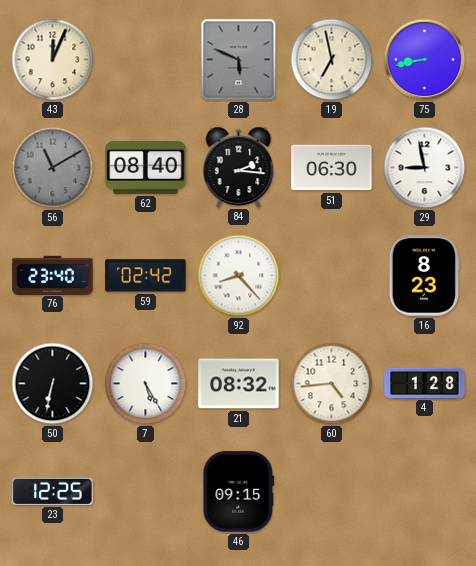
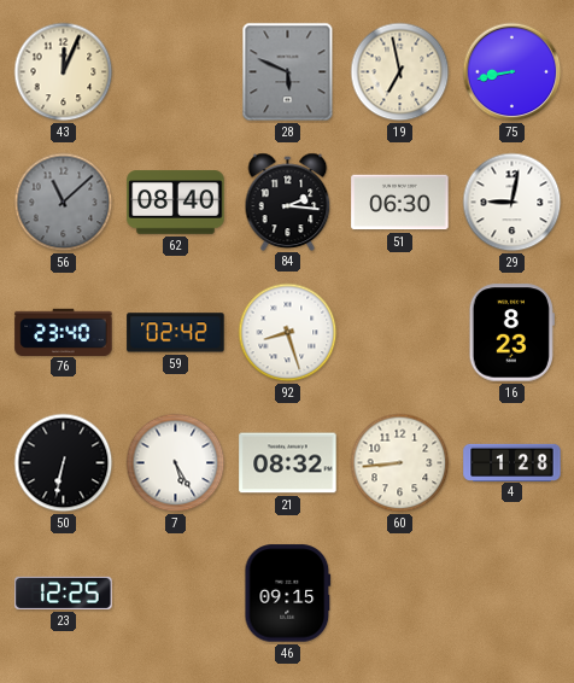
56: 11:10 -> 11:08
29: 8:58 -> 9:02
92: 8:23 -> 8:27
60: 4:44 -> 8:44
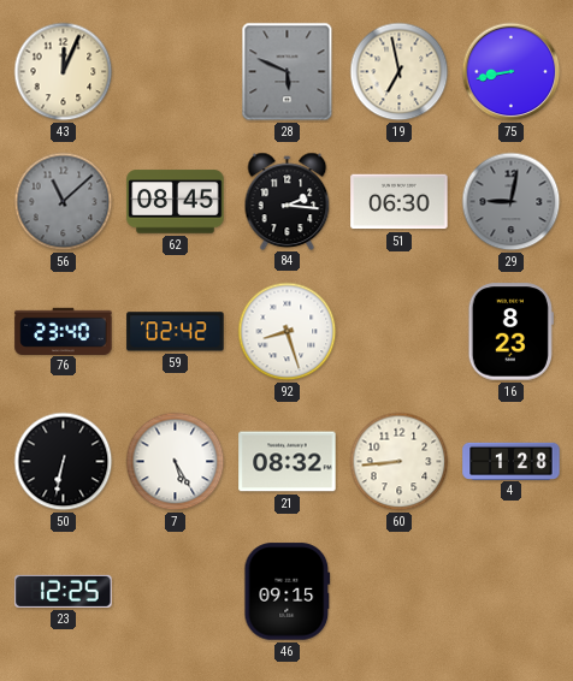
62: 08:40 -> 08:45
29 dial: white -> grey
